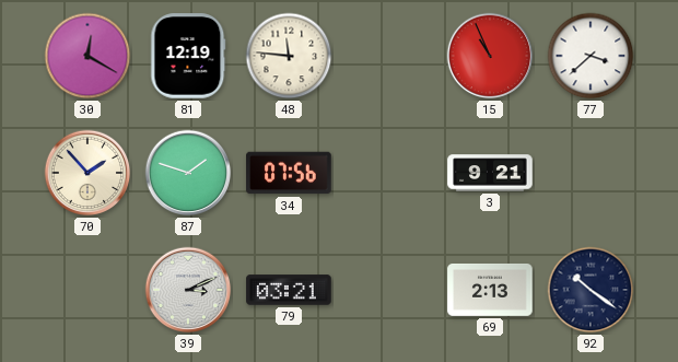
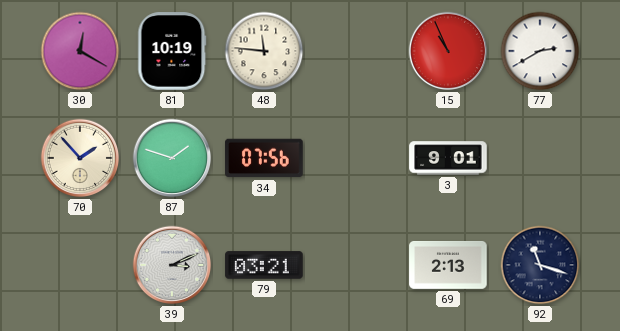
81: 12:19 -> 10:19
77: 3:38 -> 2:40
3: 9:21 -> 9:01
92: 10:21 -> 11:18
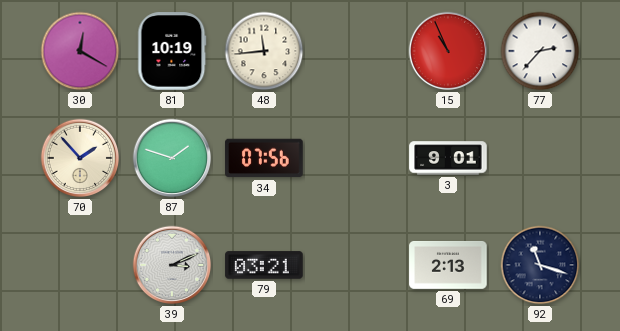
48: 11:46 -> 11:44
77: 2:40 -> 2:37
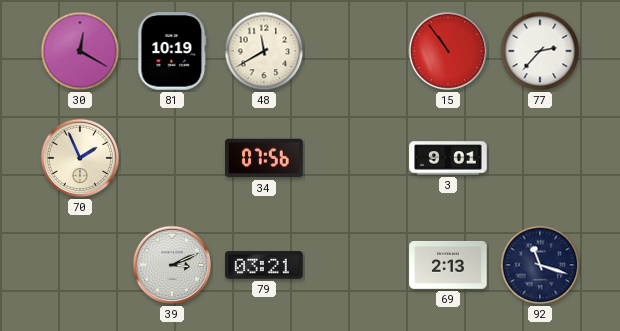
48: 11:44 -> 11:40
15: 10:56 -> 10:54
70: 1:53 -> 1:56
87: 1:48 -> none
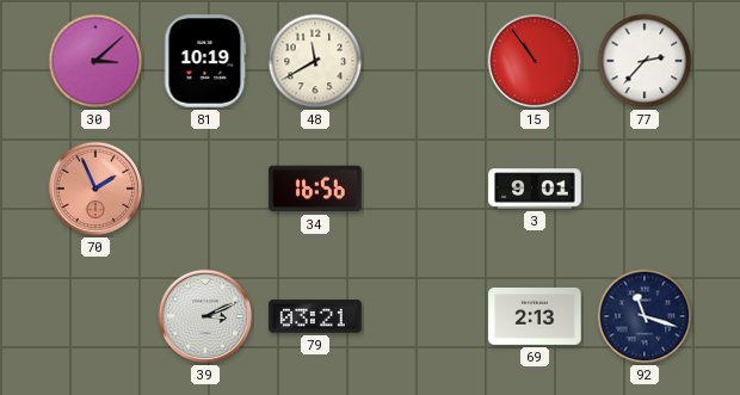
30: 12:20 -> 3:08
70 dial: cream -> salmon
34: 07:56 -> 16:56
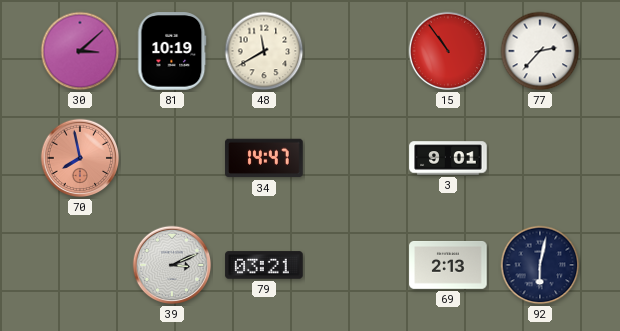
70: 1:56 -> 7:58
34: 16:56 -> 14:47
92: 11:18 -> 6:02
